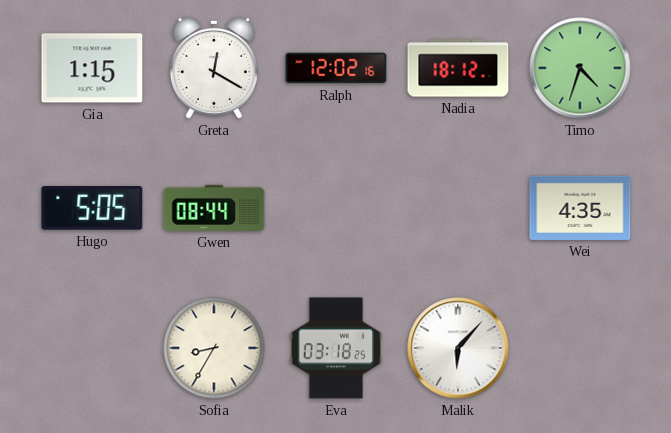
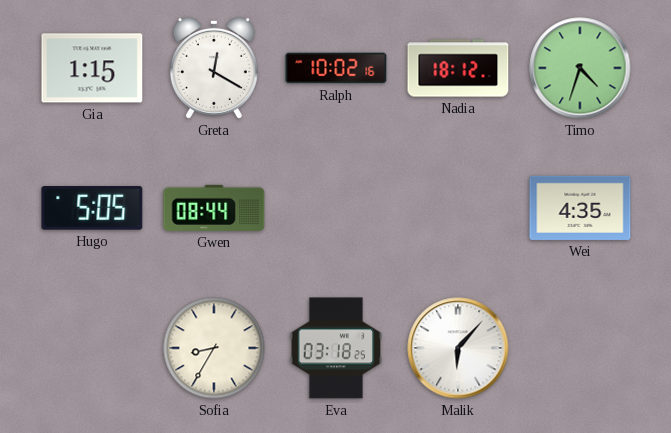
Ralph: 12:02 -> 10:02
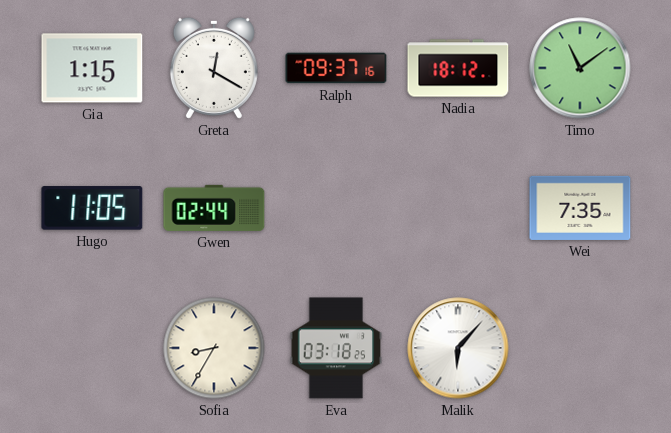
Ralph: 10:02 -> 09:37
Timo: 4:33 -> 11:09
Hugo: 5:05 -> 11:05
Gwen: 08:44 -> 02:44
Wei: 4:35 -> 7:35
